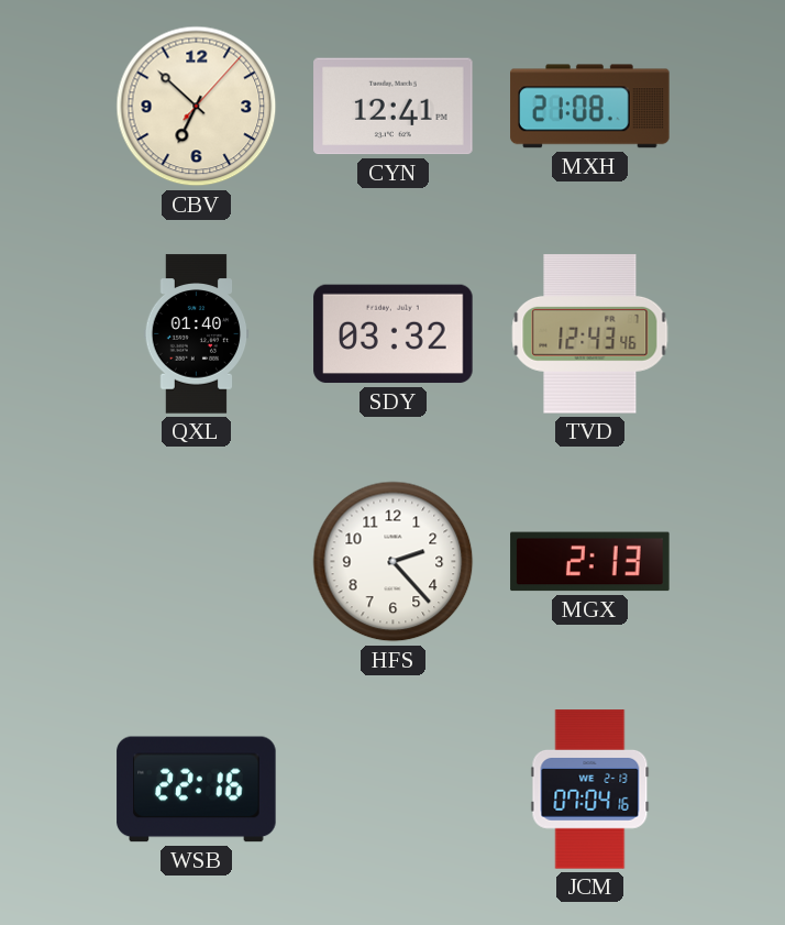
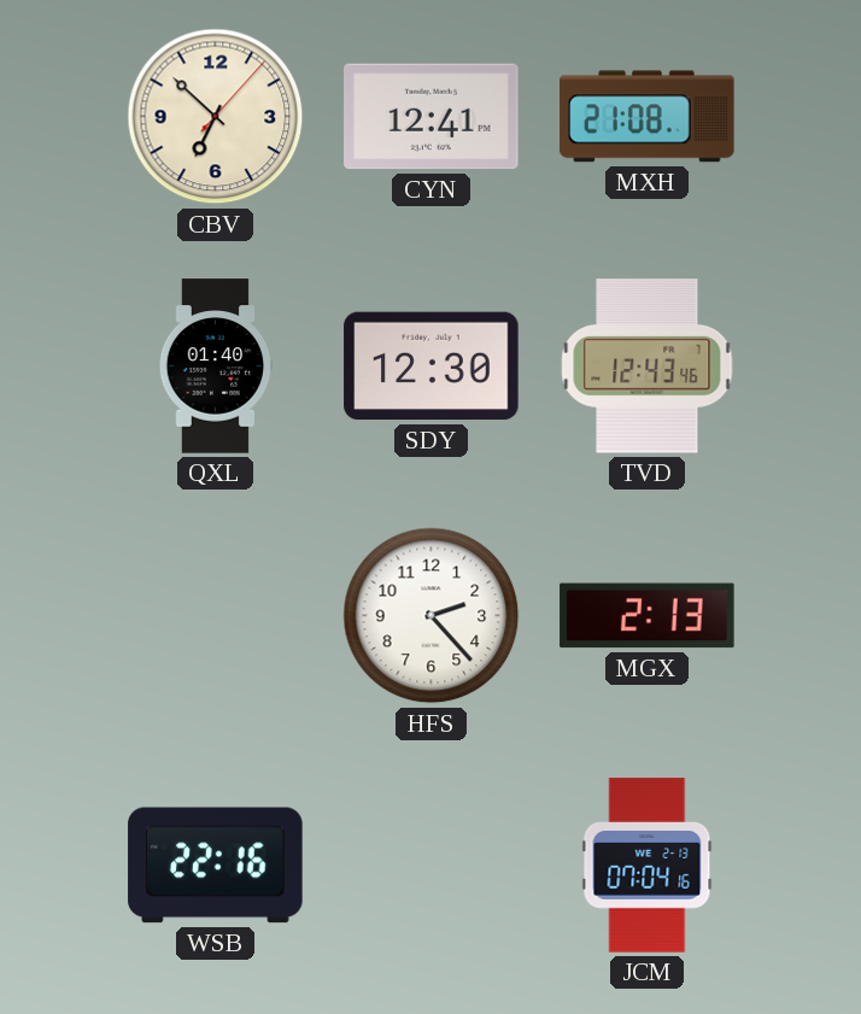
SDY: 03:32 -> 12:30
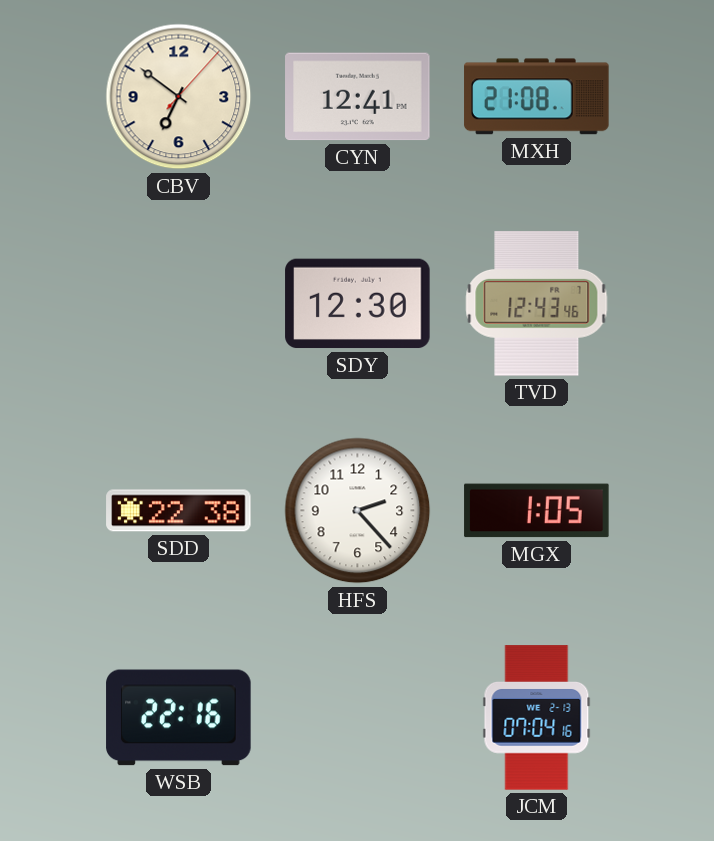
CBV: 6:52 -> 6:51
QXL: 01:40 -> none
SDD: none -> 22:38
MGX: 2:13 -> 1:05
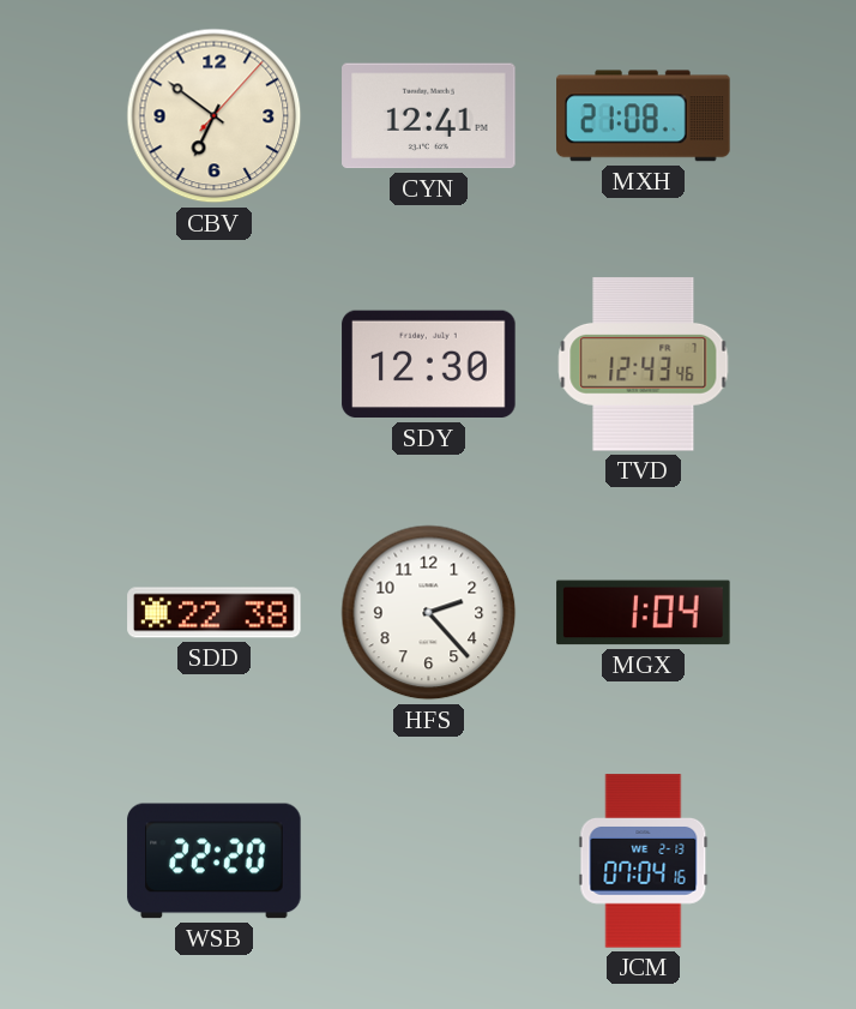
MGX: 1:05 -> 1:04
WSB: 22:16 -> 22:20
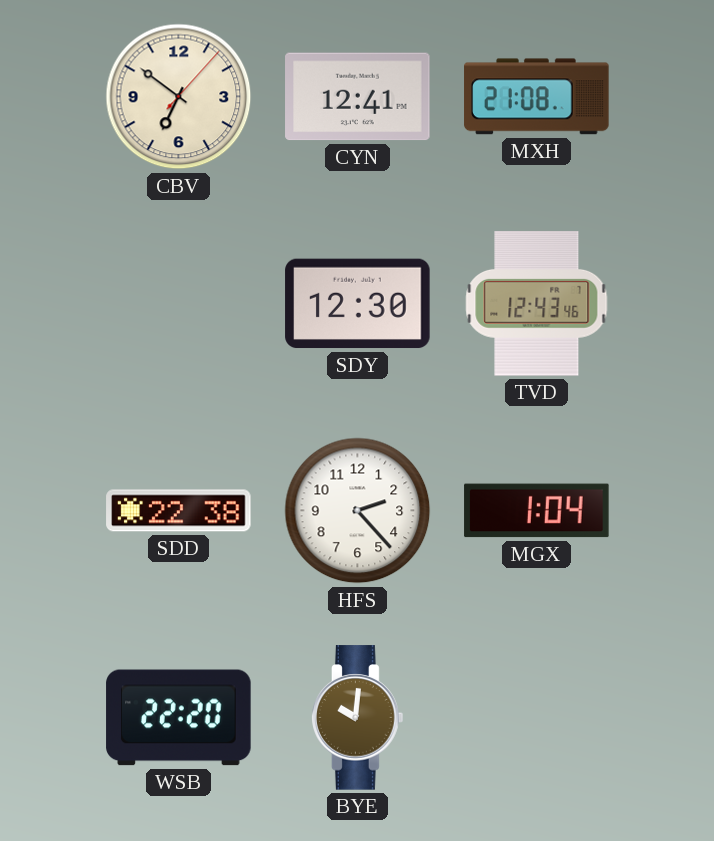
BYE: none -> 10:01
JCM: 07:04 -> none
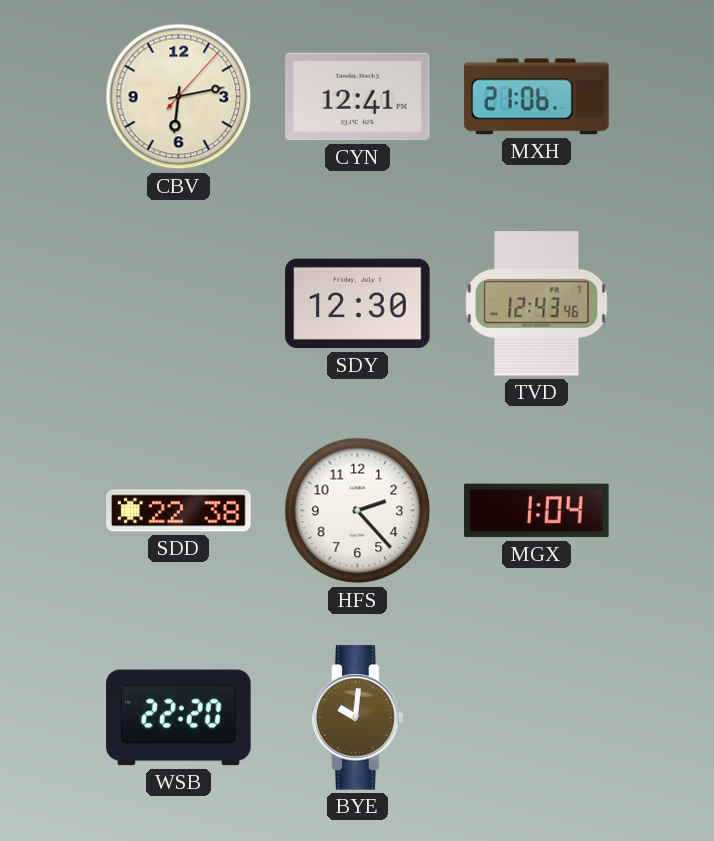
CBV: 6:51 -> 6:13
MXH: 21:08 -> 21:06
